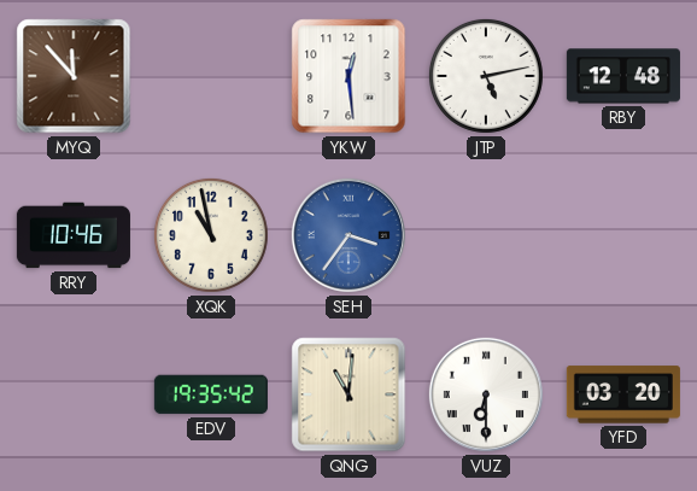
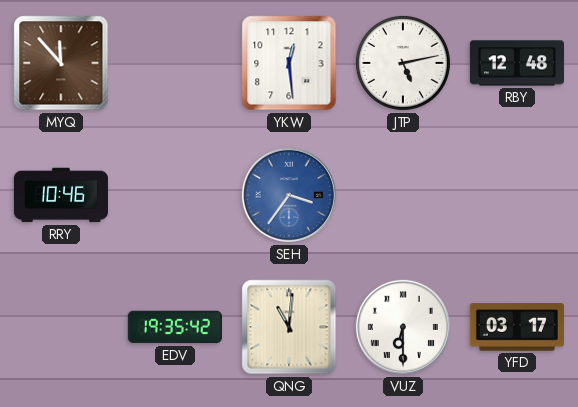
XQK: 10:58 -> none
YFD: 03:20 -> 03:17
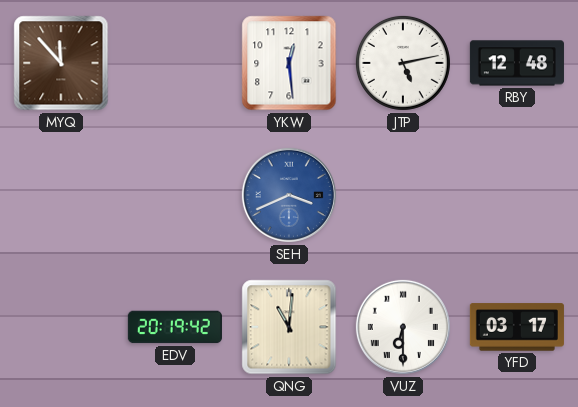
RRY: 10:46 -> none
SEH: 3:36 -> 3:41
EDV: 19:35 -> 20:19
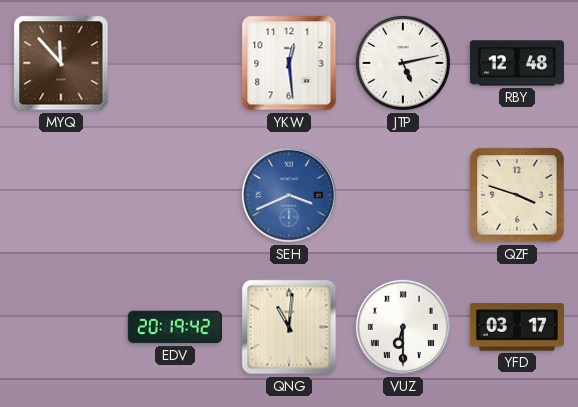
QZF: none -> 3:48
